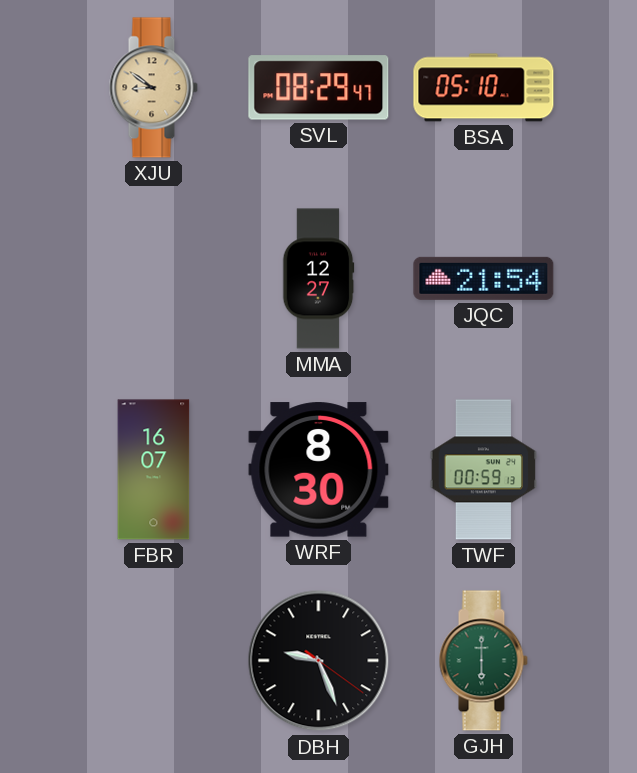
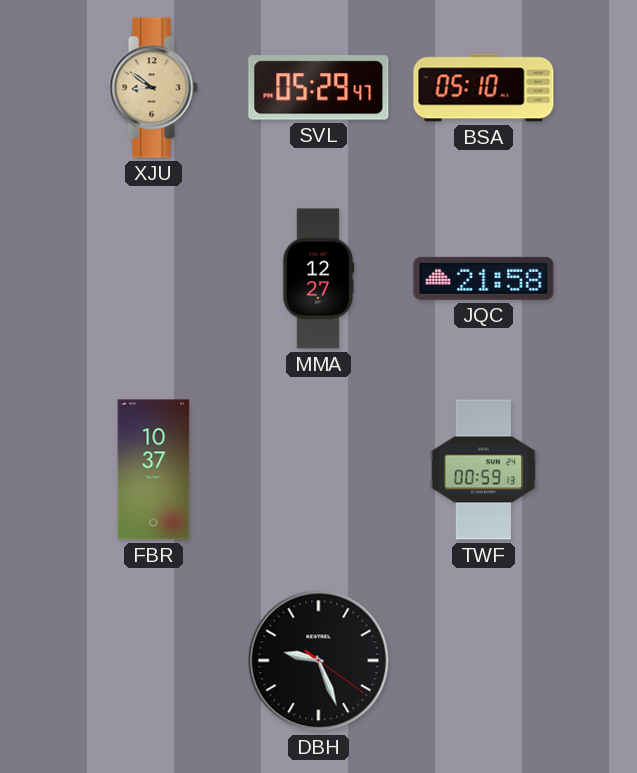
SVL: 08:29 -> 05:29
JQC: 21:54 -> 21:58
FBR: 16:07 -> 10:37
WRF: 8:30 -> none
GJH: 6:00 -> none
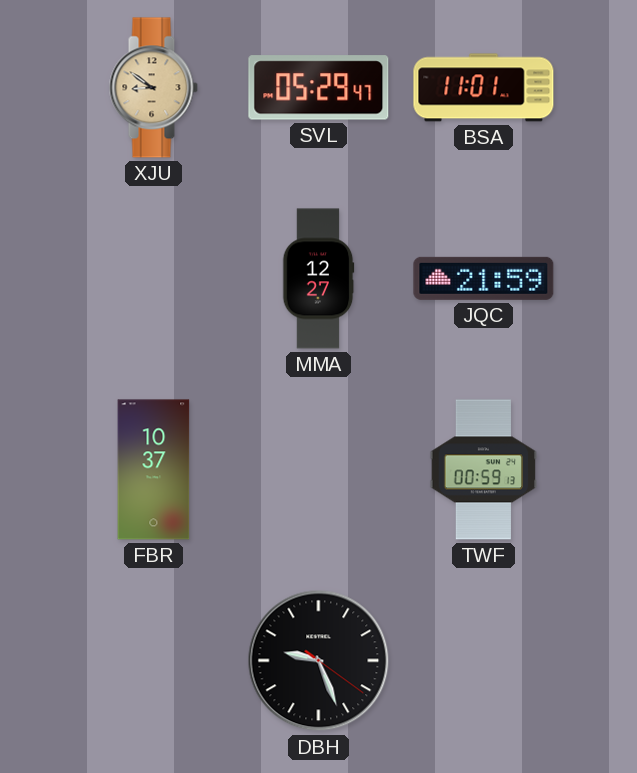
BSA: 05:10 -> 11:01
JQC: 21:58 -> 21:59
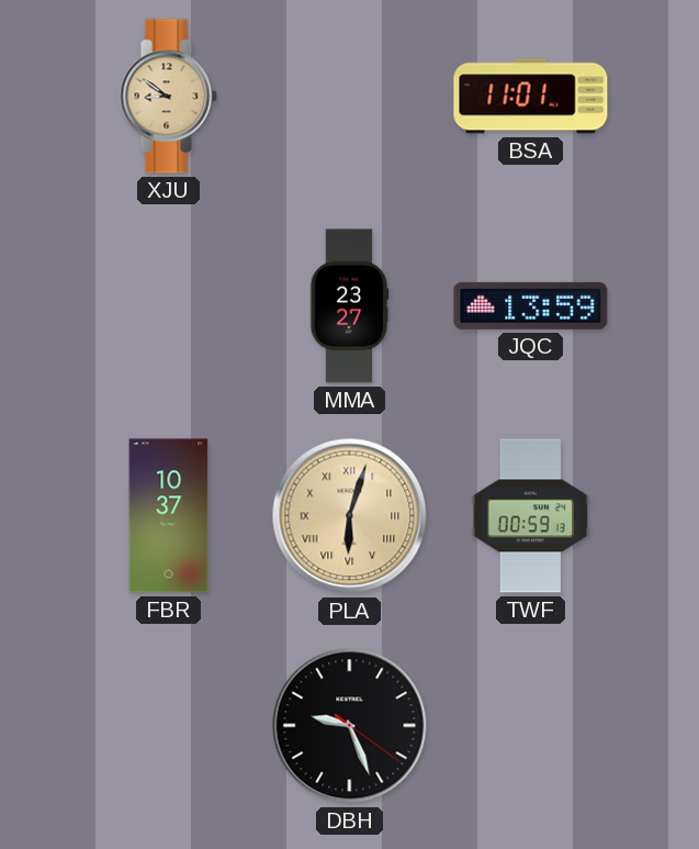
SVL: 05:29 -> none
MMA: 12:27 -> 23:27
JQC: 21:59 -> 13:59
PLA: none -> 6:03
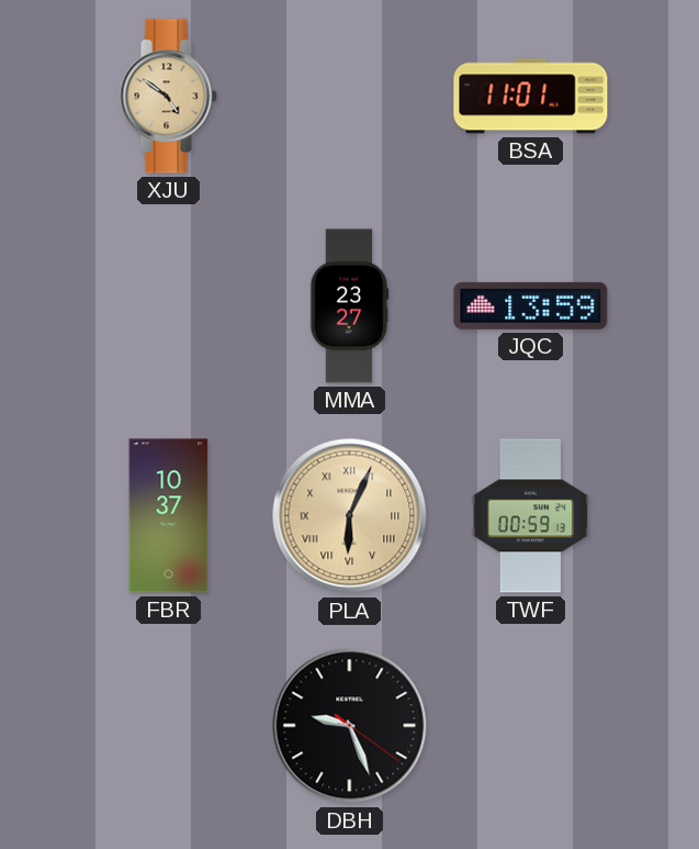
XJU: 8:51 -> 4:51
PLA: 6:03 -> 6:04
